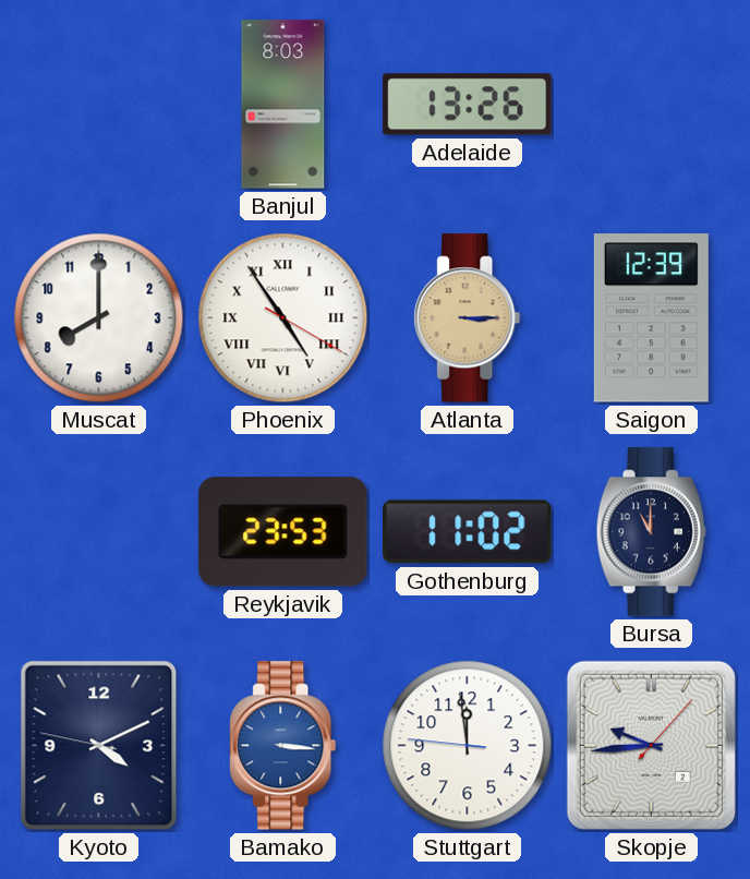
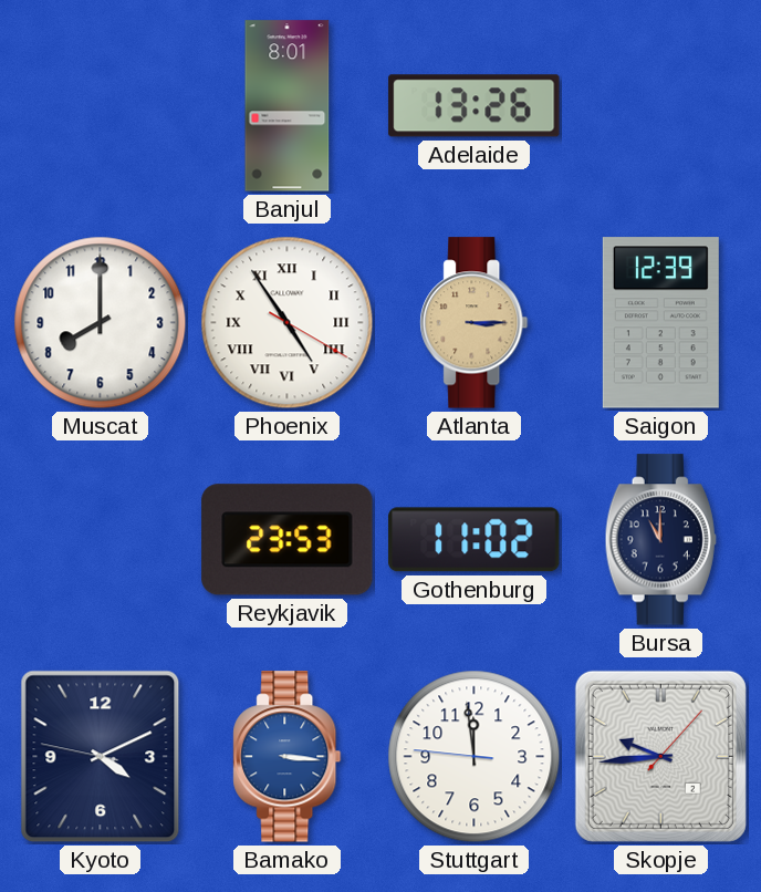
Banjul: 8:03 -> 8:01
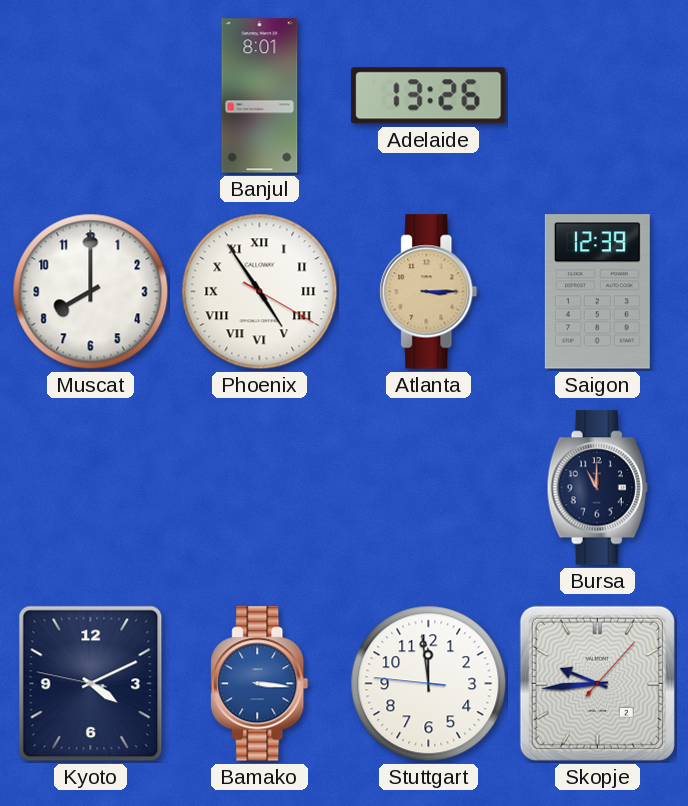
Reykjavik: 23:53 -> none
Gothenburg: 11:02 -> none
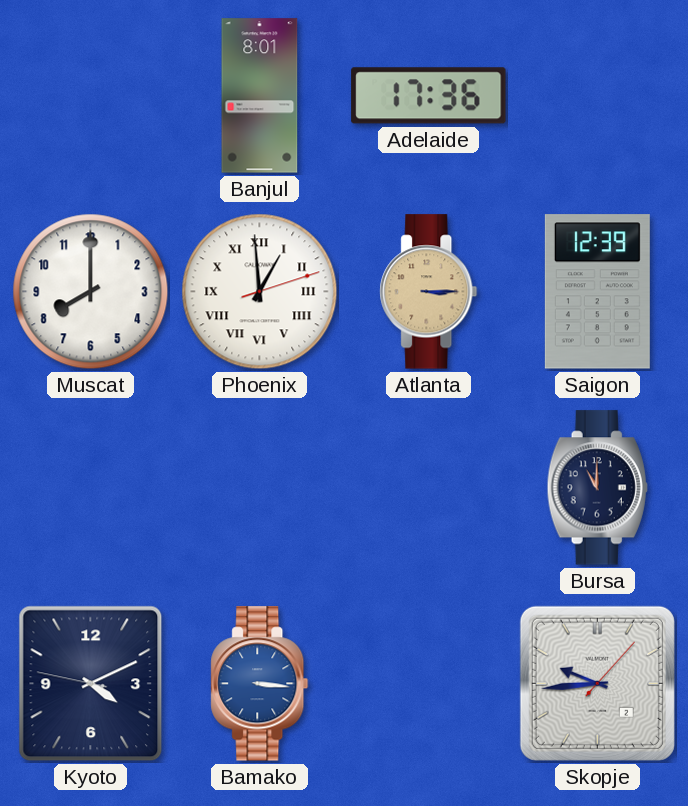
Adelaide: 13:26 -> 17:36
Phoenix: 4:54 -> 12:59
Stuttgart: 11:58 -> none
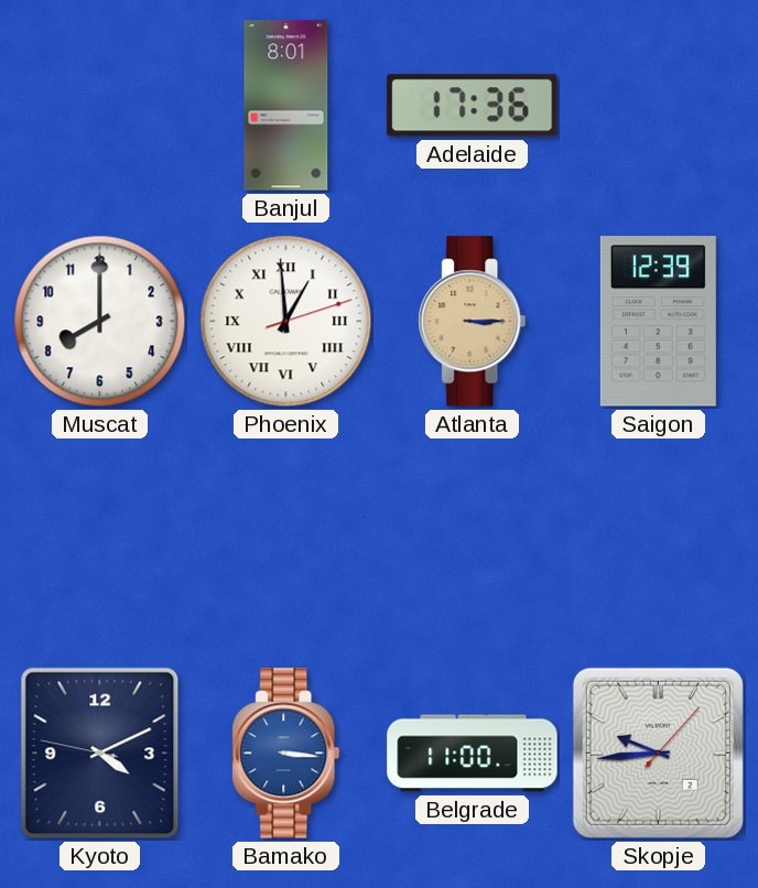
Bursa: 11:00 -> none
Belgrade: none -> 11:00
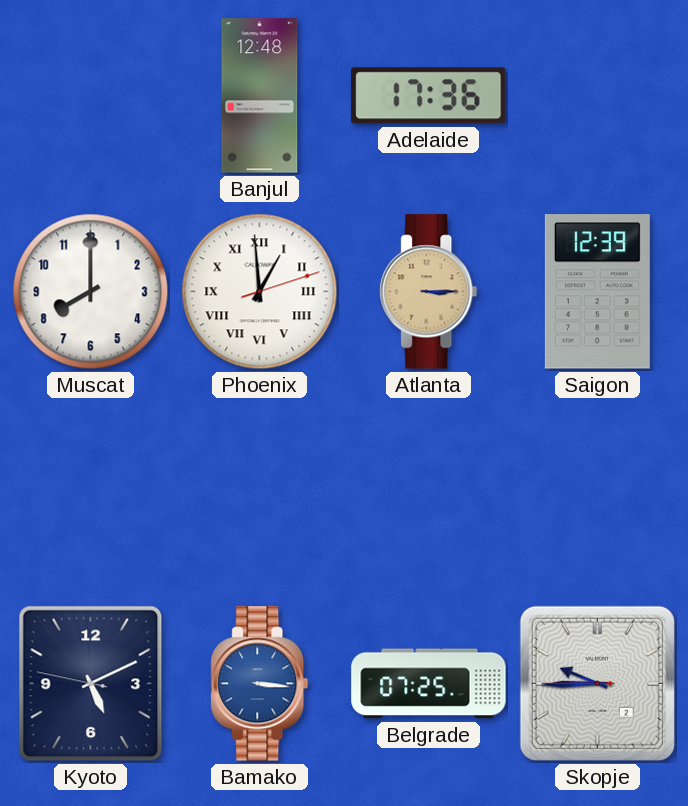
Banjul: 8:01 -> 12:48
Kyoto: 4:10 -> 5:10
Belgrade: 11:00 -> 07:25
Skopje: 9:44:07 -> 9:44:45
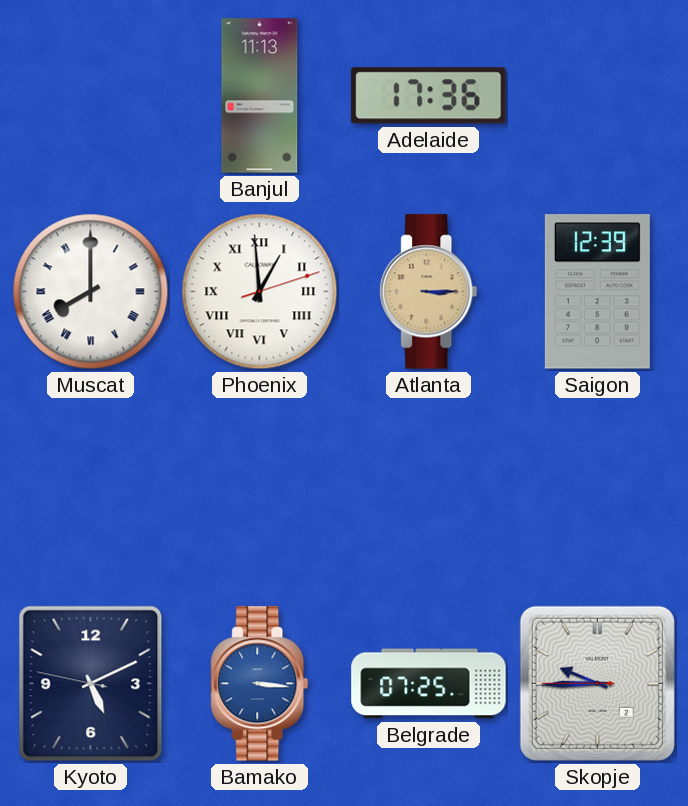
Banjul: 12:48 -> 11:13
Muscat numerals: Arabic -> Roman
